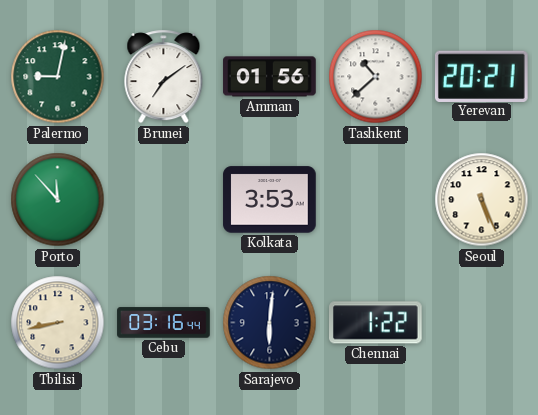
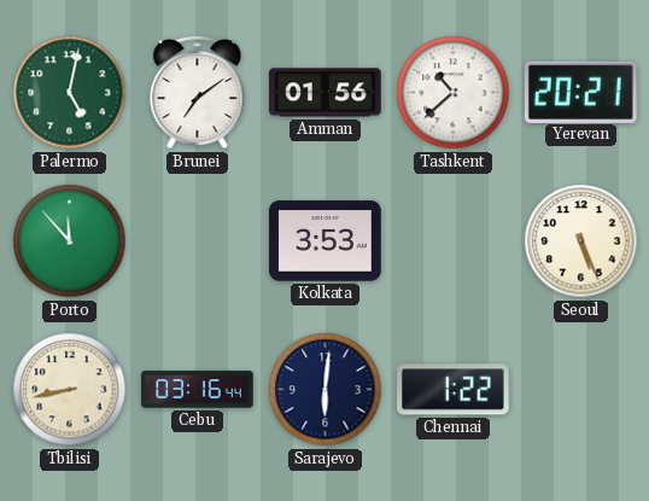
Palermo: 9:02 -> 5:02
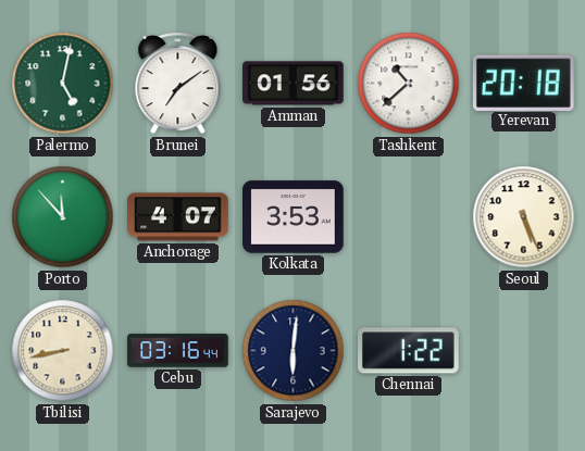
Yerevan: 20:21 -> 20:18
Anchorage: none -> 4:07
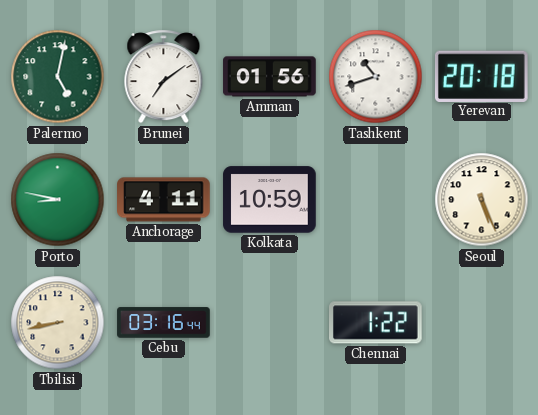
Tashkent: 10:38 -> 10:42
Porto: 11:53 -> 8:47
Anchorage: 4:07 -> 4:11
Kolkata: 3:53 -> 10:59
Sarajevo: 6:01 -> none
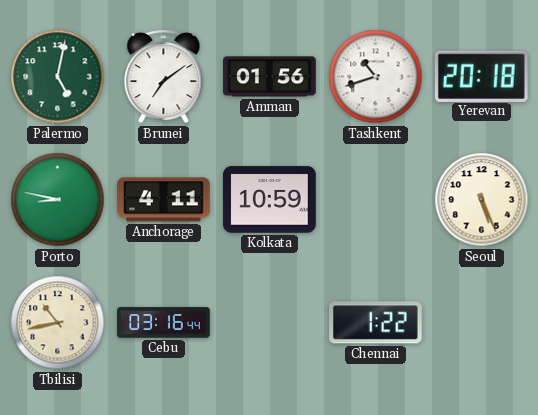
Tbilisi: 8:43 -> 10:43
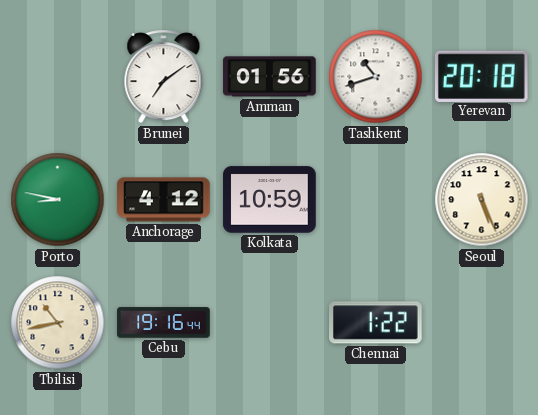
Palermo: 5:02 -> none
Anchorage: 4:11 -> 4:12
Cebu: 03:16 -> 19:16
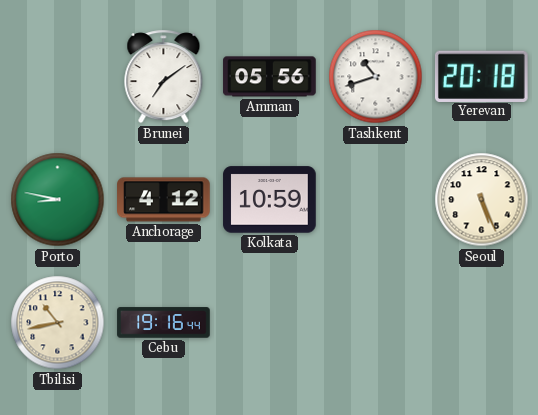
Amman: 01:56 -> 05:56
Chennai: 1:22 -> none
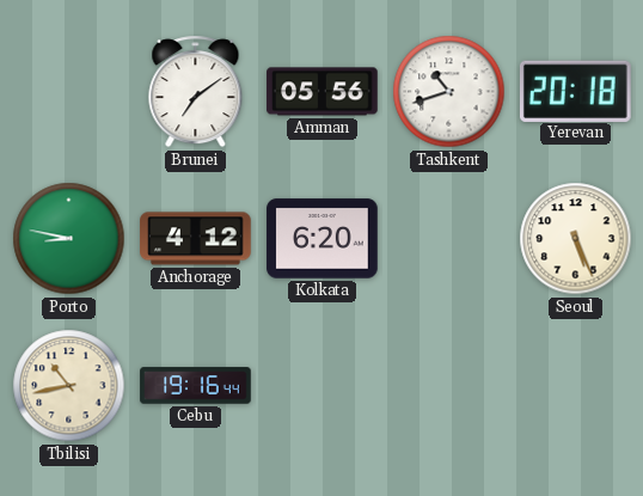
Kolkata: 10:59 -> 6:20
